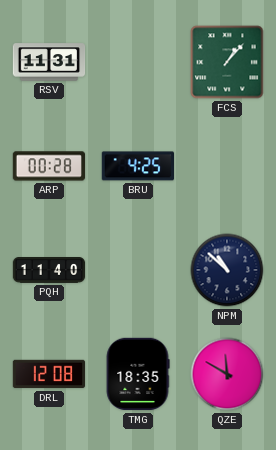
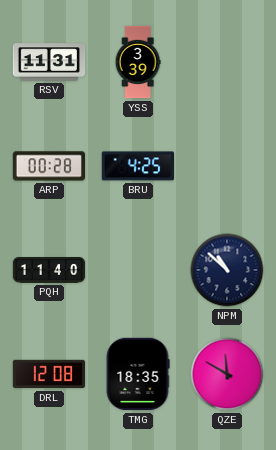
YSS: none -> 3:39
FCS: 1:07 -> none
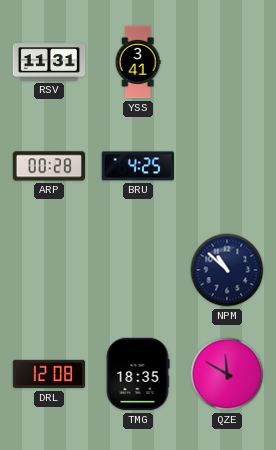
YSS: 3:39 -> 3:41
PQH: 11:40 -> none
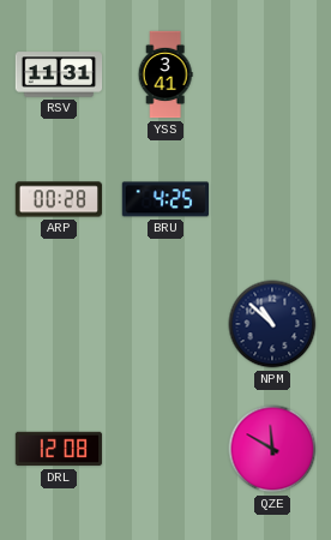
TMG: 18:35 -> none
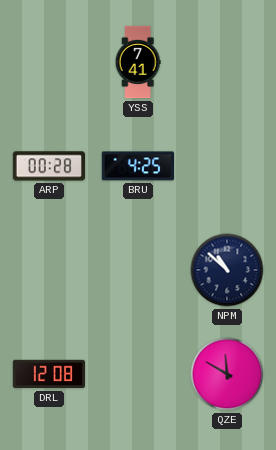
RSV: 11:31 -> none
YSS: 3:41 -> 7:41
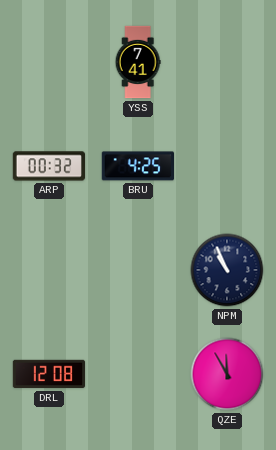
ARP: 00:28 -> 00:32
NPM: 10:52 -> 10:56
QZE: 11:50 -> 11:55
